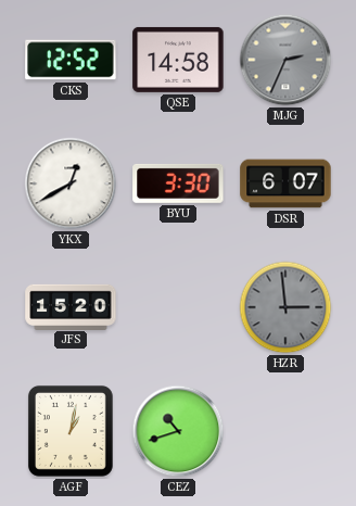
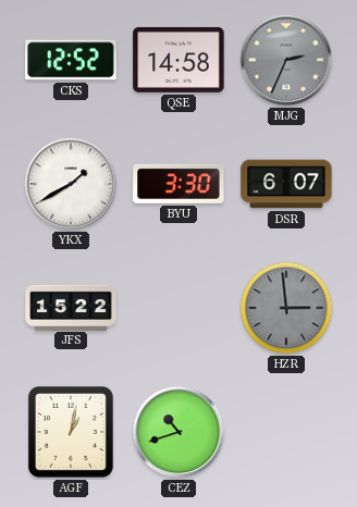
YKX: 12:40 -> 1:40
JFS: 15:20 -> 15:22
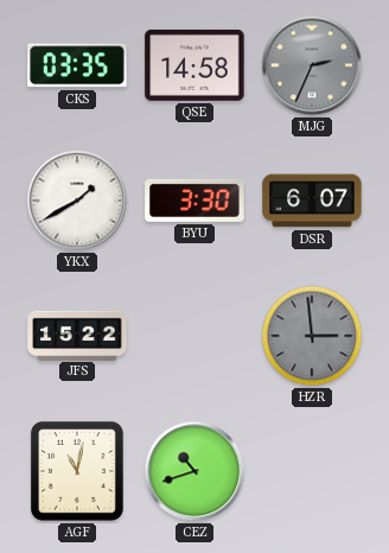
CKS: 12:52 -> 03:35
AGF: 1:02 -> 11:02
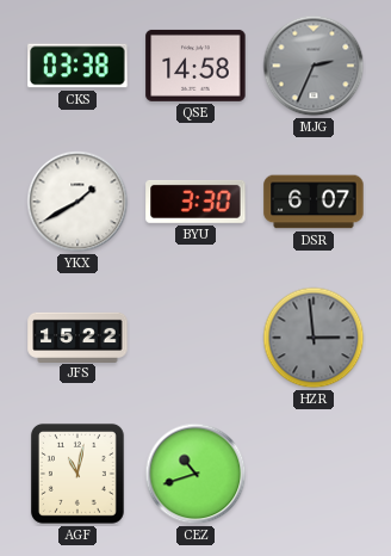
CKS: 03:35 -> 03:38
